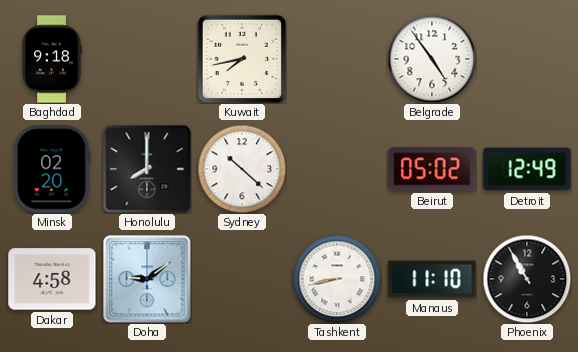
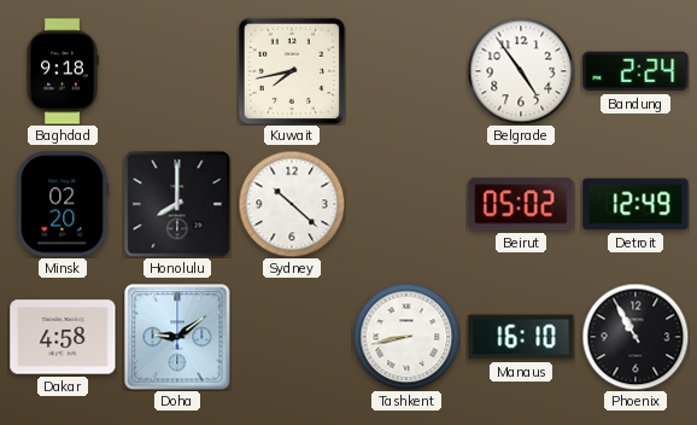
Bandung: none -> 2:24
Manaus: 11:10 -> 16:10
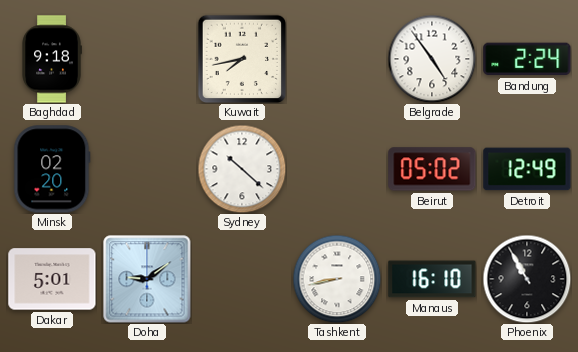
Honolulu: 8:00 -> none
Dakar: 4:58 -> 5:01
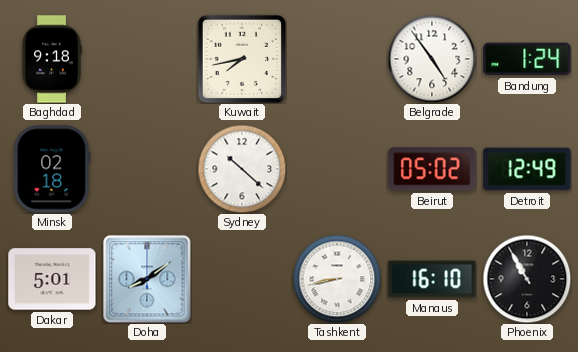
Bandung: 2:24 -> 1:24
Minsk: 02:20 -> 02:18
Doha: 9:09 -> 8:09
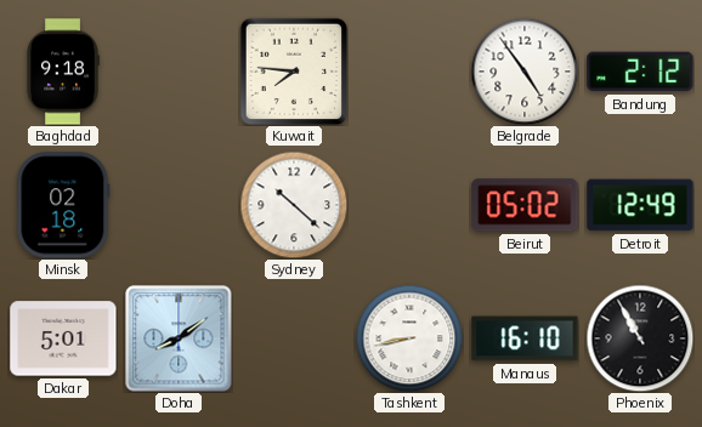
Kuwait: 7:43 -> 7:46
Bandung: 1:24 -> 2:12
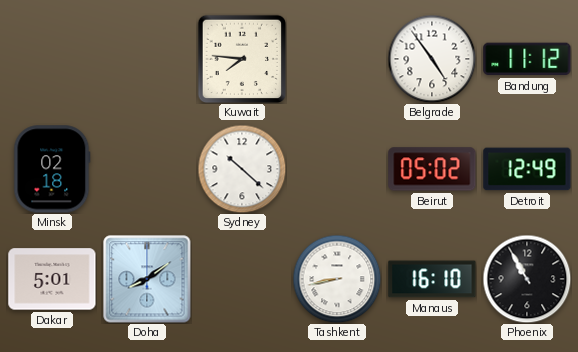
Baghdad: 9:18 -> none
Bandung: 2:12 -> 11:12
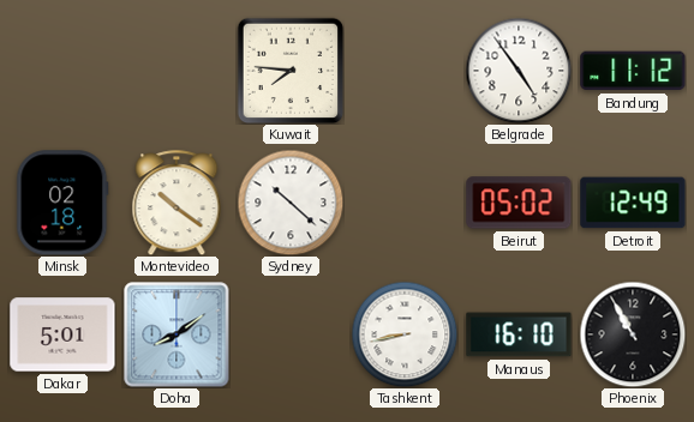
Montevideo: none -> 10:21
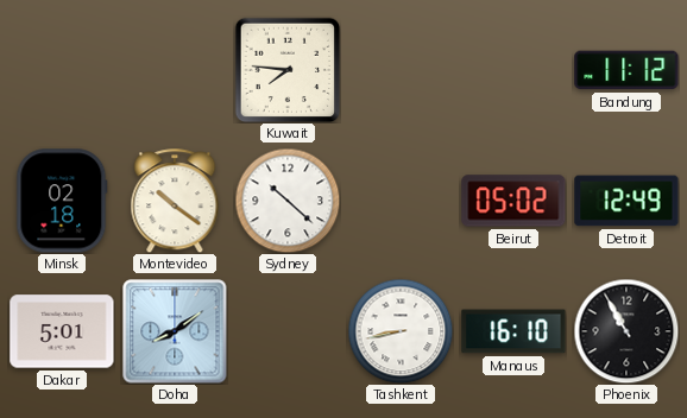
Belgrade: 4:54 -> none
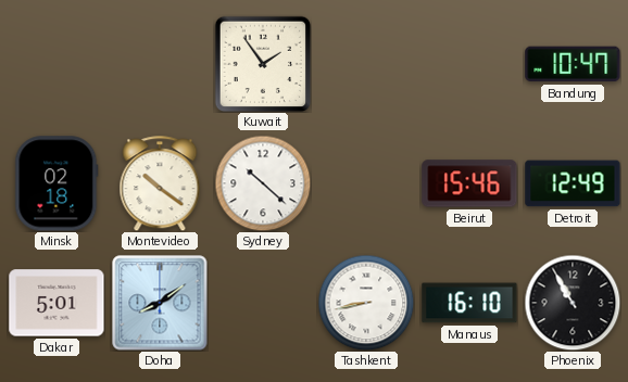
Kuwait: 7:46 -> 1:54
Bandung: 11:12 -> 10:47
Beirut: 05:02 -> 15:46
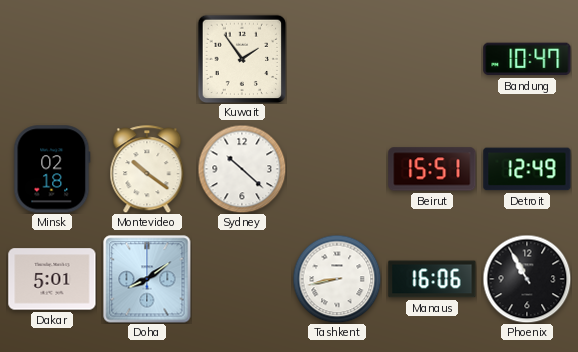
Beirut: 15:46 -> 15:51
Manaus: 16:10 -> 16:06
